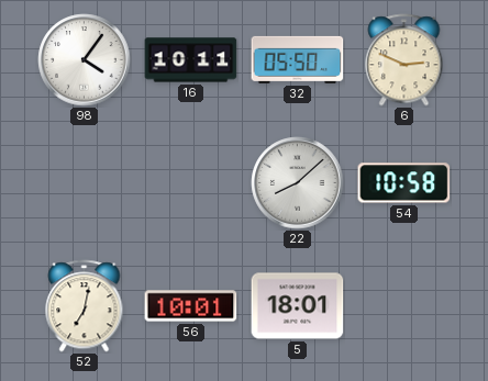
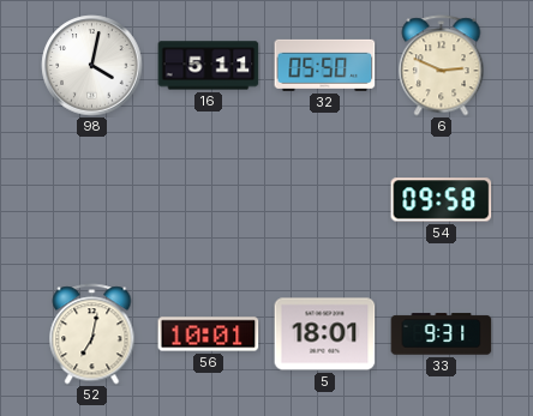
98: 4:06 -> 4:02
16: 10:11 -> 5:11
22: 8:08 -> none
54: 10:58 -> 09:58
33: none -> 9:31
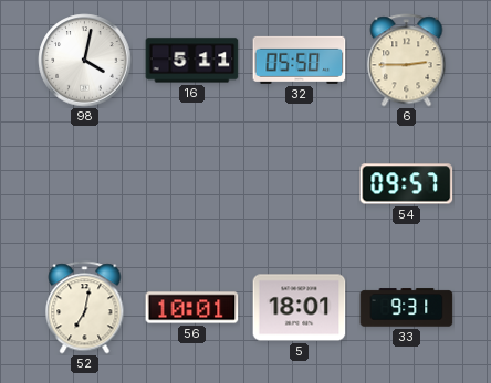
6: 2:49 -> 2:45
54: 09:58 -> 09:57
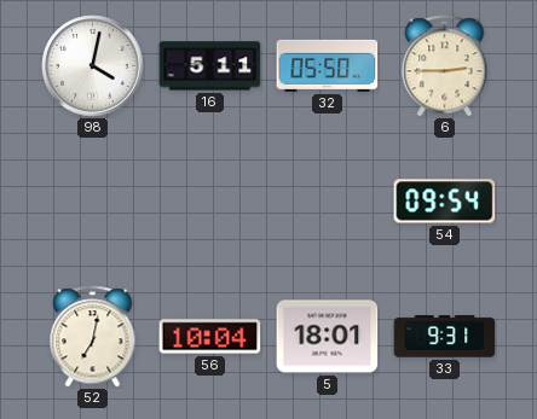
54: 09:57 -> 09:54
56: 10:01 -> 10:04
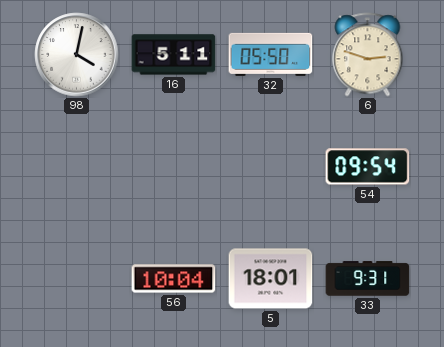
6: 2:45 -> 2:48
52: 7:02 -> none
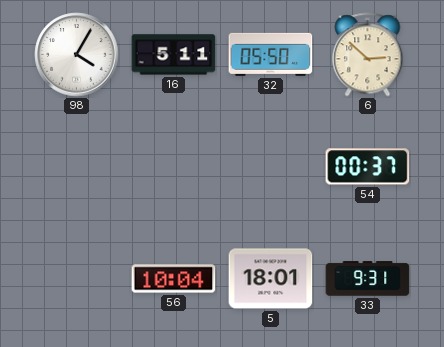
98: 4:02 -> 4:05
6: 2:48 -> 2:52
54: 09:54 -> 00:37
